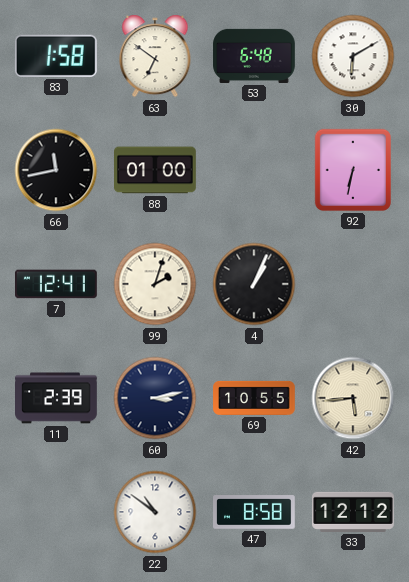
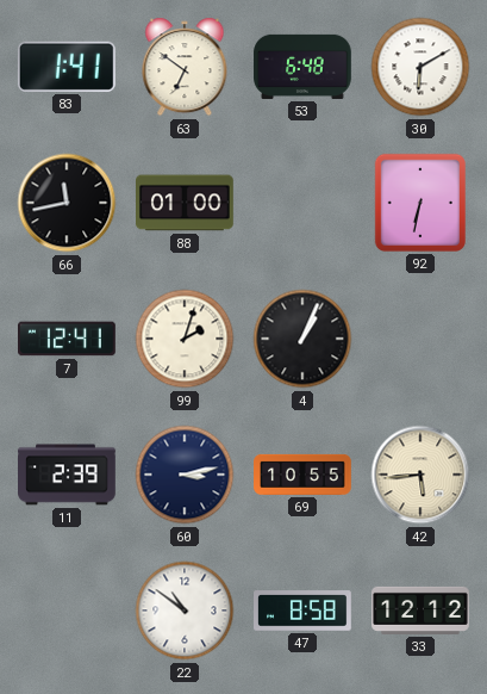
83: 1:58 -> 1:41
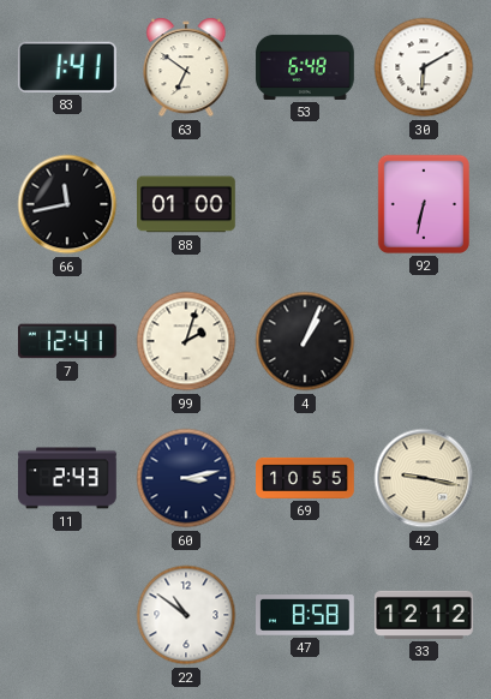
11: 2:39 -> 2:43
42: 5:44 -> 9:17
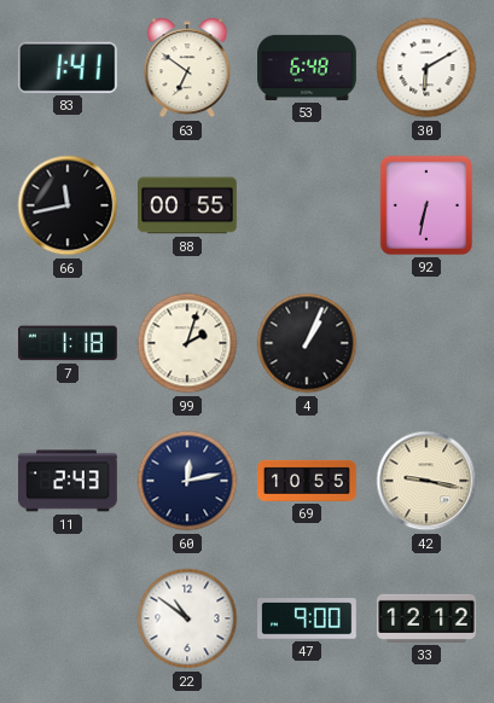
88: 01:00 -> 00:55
7: 12:41 -> 1:18
60: 3:13 -> 12:13
47: 8:58 -> 9:00
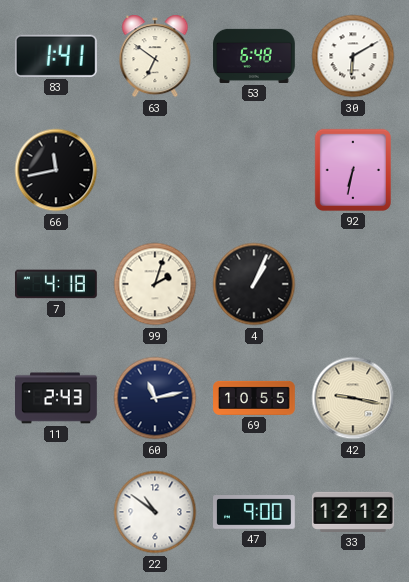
88: 00:55 -> none
7: 1:18 -> 4:18
60: 12:13 -> 11:13
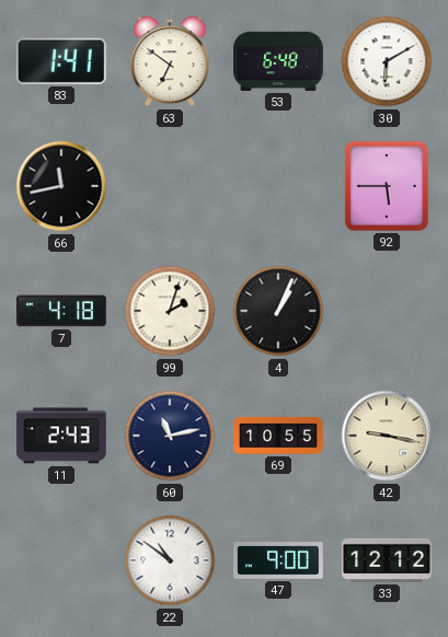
92: 6:32 -> 5:45
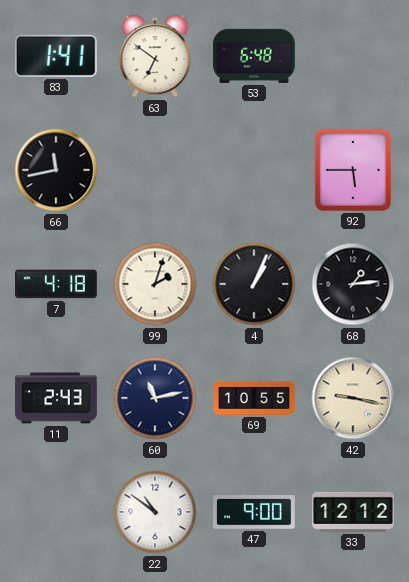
30: 6:10 -> none
68: none -> 1:14
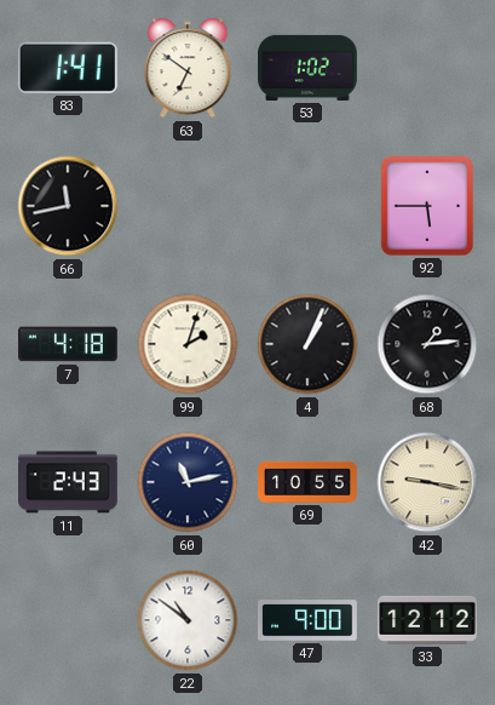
53: 6:48 -> 1:02
